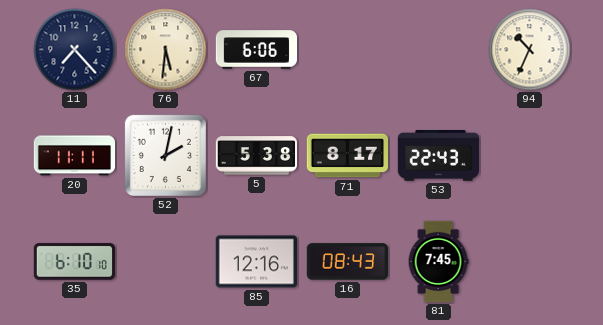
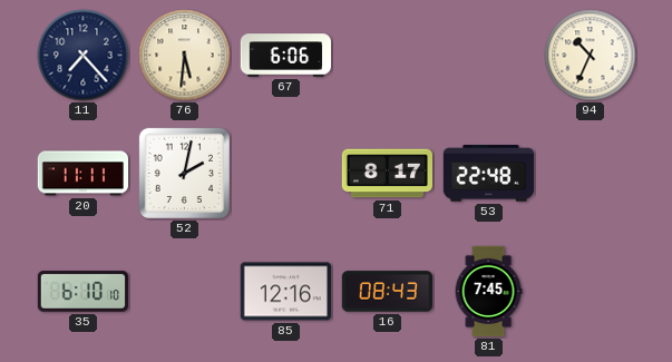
5: 5:38 -> none
53: 22:43 -> 22:48
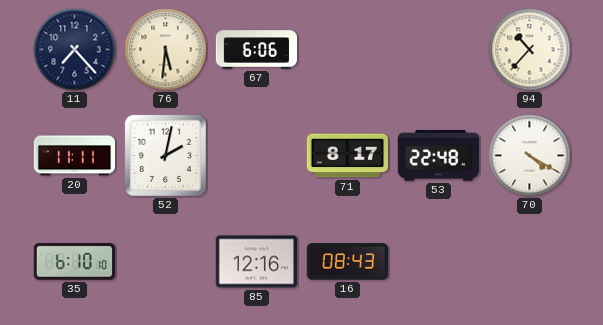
94: 10:34 -> 10:37
70: none -> 4:20
81: 7:45 -> none
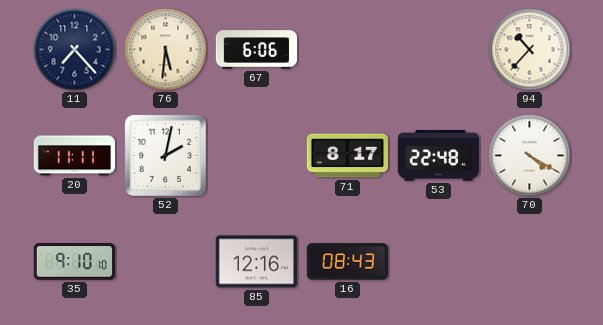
35: 6:10 -> 9:10
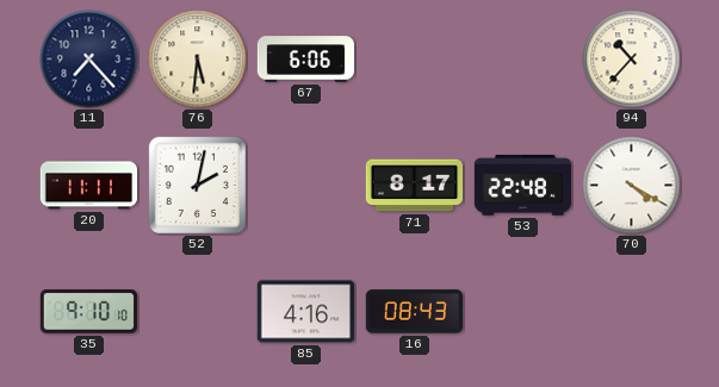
85: 12:16 -> 4:16
